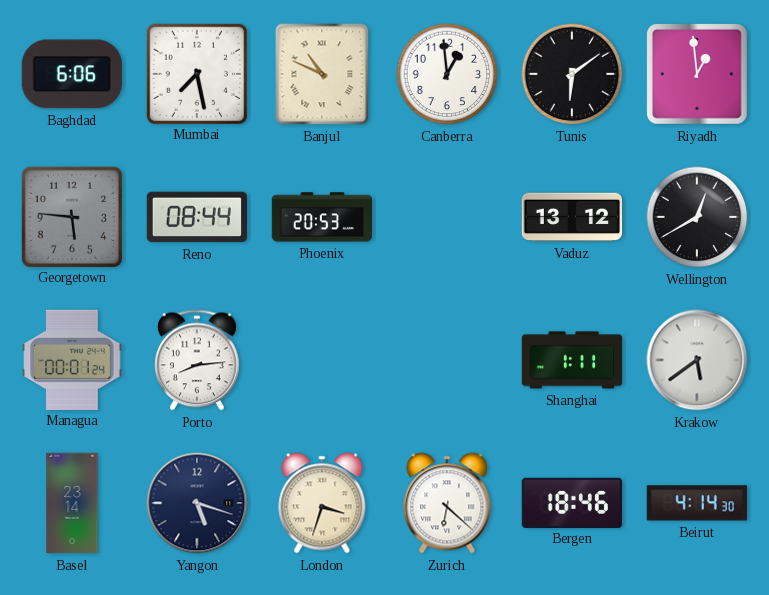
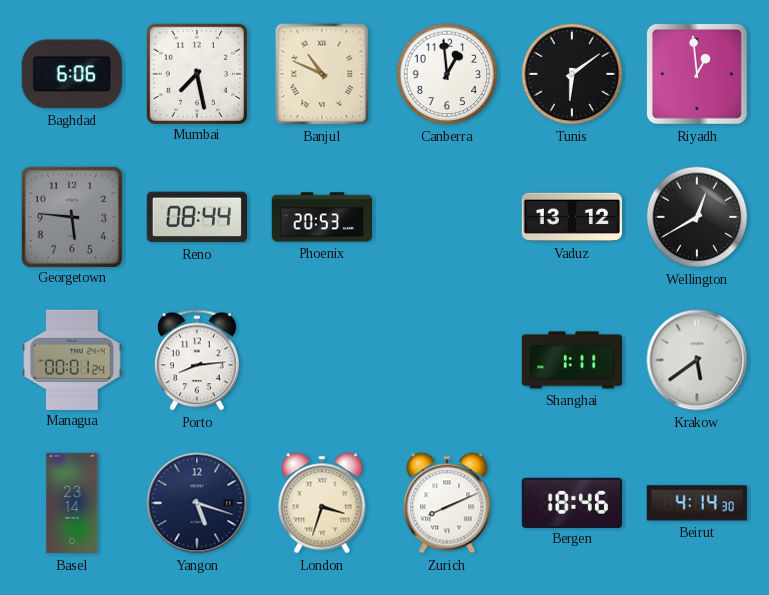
Zurich: 6:22 -> 8:11
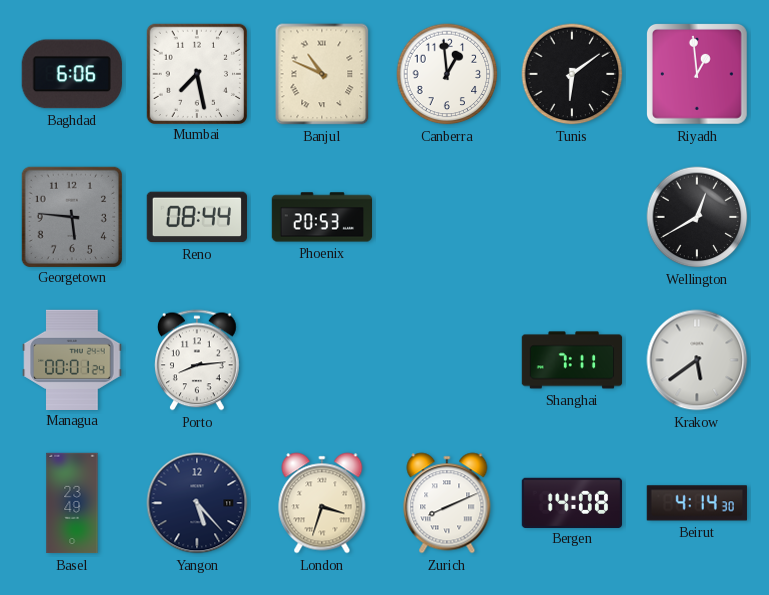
Vaduz: 13:12 -> none
Shanghai: 1:11 -> 7:11
Basel: 23:14 -> 23:49
Yangon: 5:18 -> 5:23
Bergen: 18:46 -> 14:08
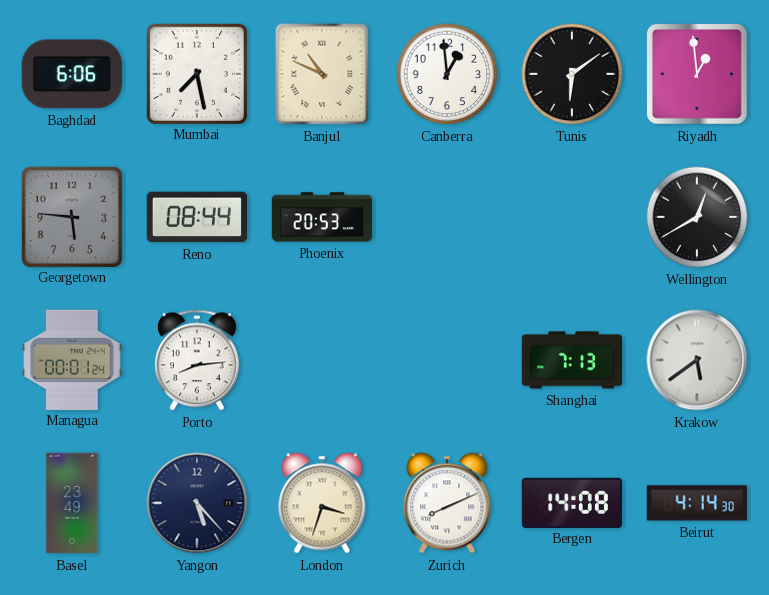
Shanghai: 7:11 -> 7:13
